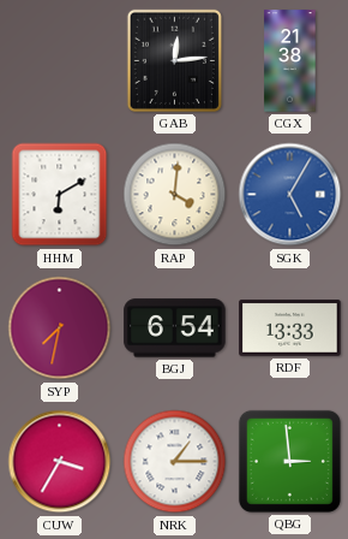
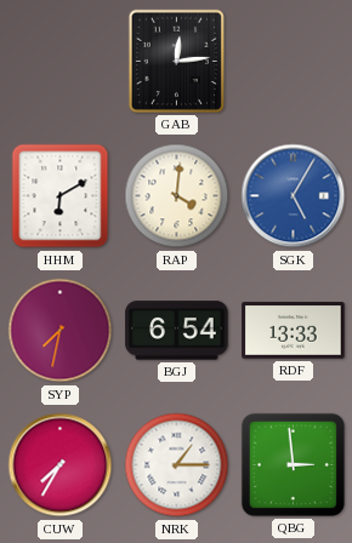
CGX: 21:38 -> none
CUW: 3:35 -> 7:35
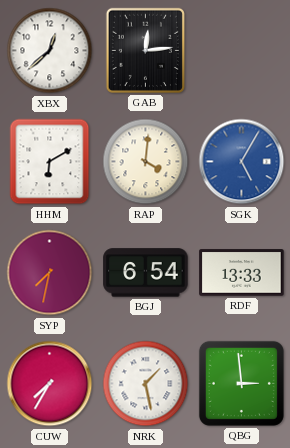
XBX: none -> 12:38
NRK: 1:15 -> 1:28
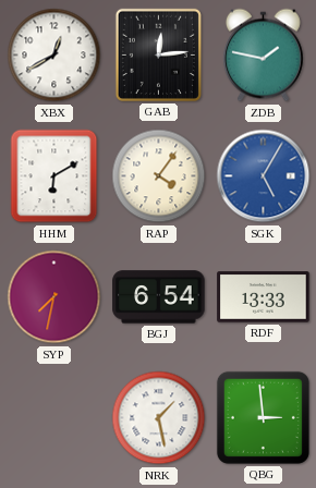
XBX: 12:38 -> 12:40
ZDB: none -> 1:47
RAP: 4:01 -> 4:06
CUW: 7:35 -> none
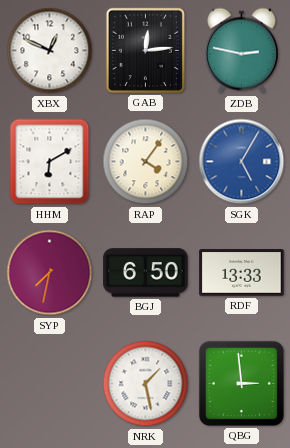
XBX: 12:40 -> 12:49
ZDB: 1:47 -> 2:47
BGJ: 6:54 -> 6:50
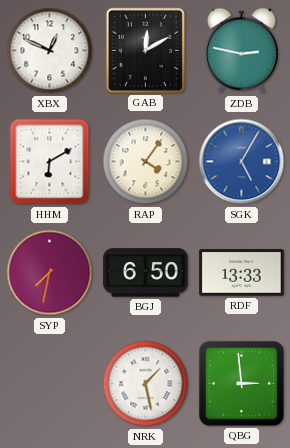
GAB: 12:14 -> 12:10
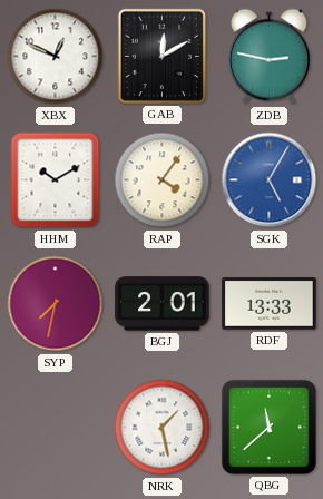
HHM: 6:10 -> 10:10
BGJ: 6:50 -> 2:01
QBG: 2:59 -> 11:38
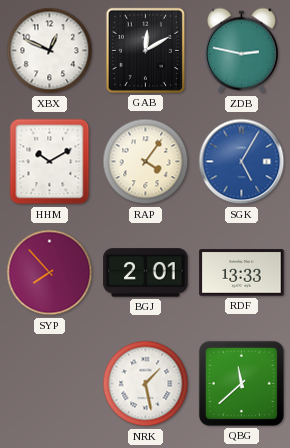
SYP: 7:32 -> 7:53
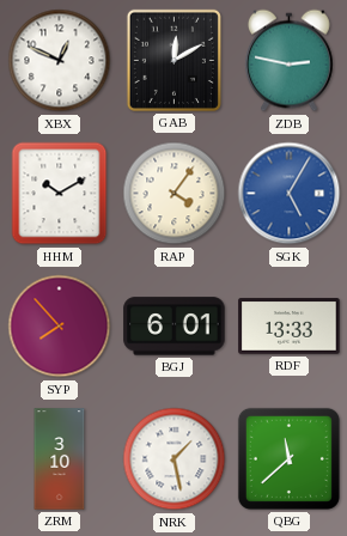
BGJ: 2:01 -> 6:01
ZRM: none -> 3:10
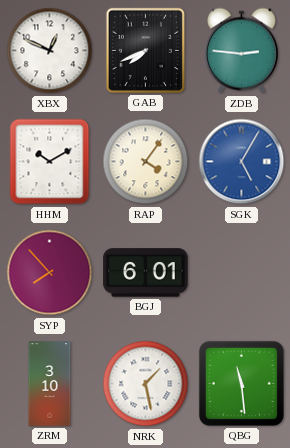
GAB: 12:10 -> 7:41
ZDB: 2:47 -> 2:46
RDF: 13:33 -> none
QBG: 11:38 -> 11:29
